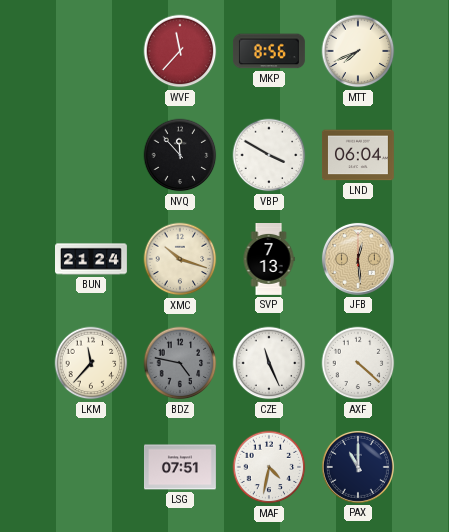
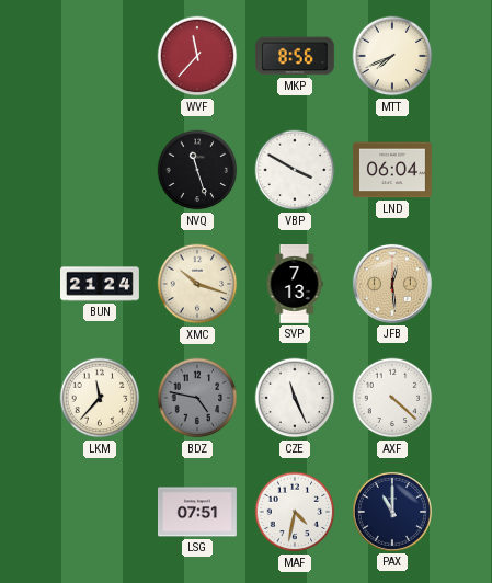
NVQ: 11:53 -> 11:27
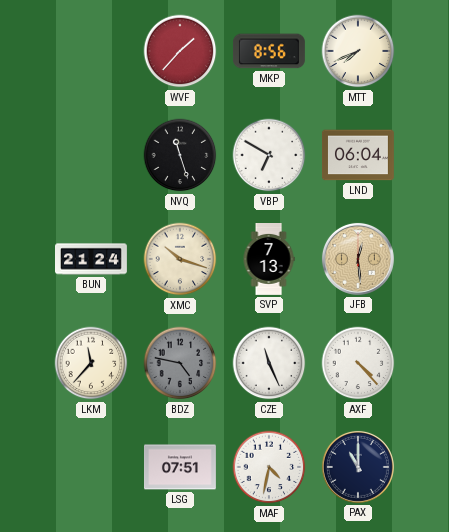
WVF: 11:37 -> 1:37
VBP: 3:50 -> 6:50
AXF: 4:22 -> 4:23
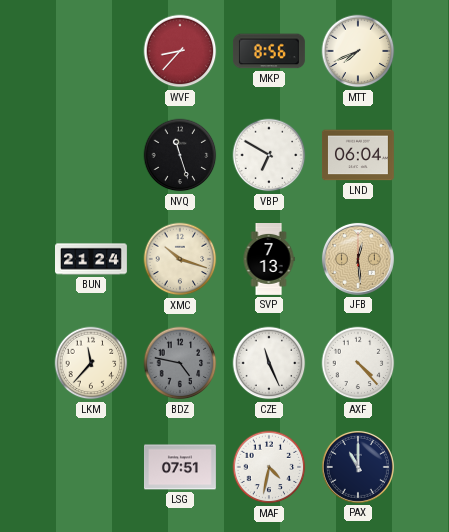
WVF: 1:37 -> 8:37
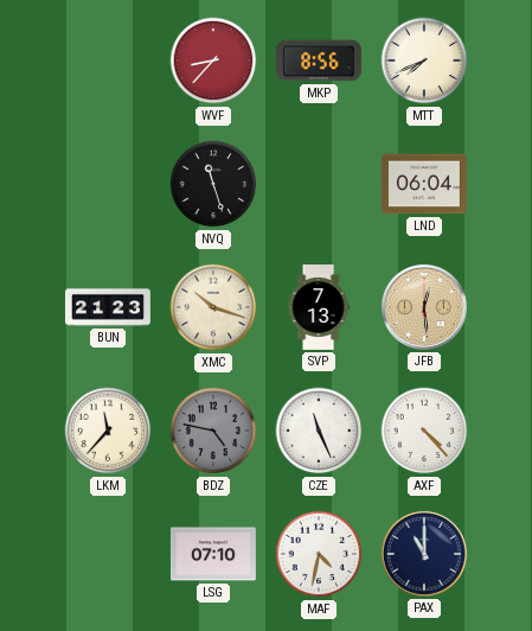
VBP: 6:50 -> none
BUN: 21:24 -> 21:23
LSG: 07:51 -> 07:10
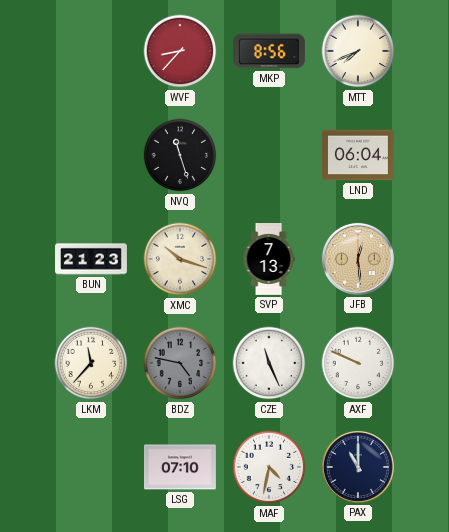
AXF: 4:23 -> 9:49
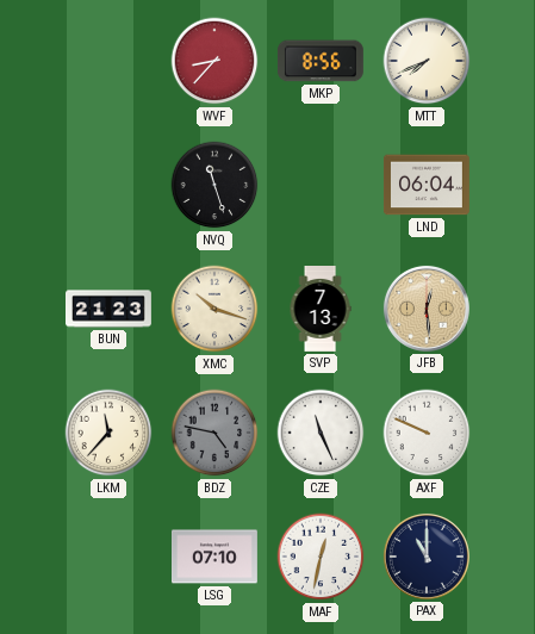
MAF: 4:32 -> 12:32
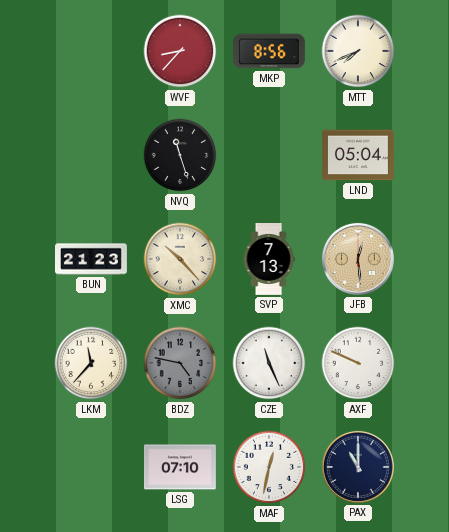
LND: 06:04 -> 05:04
XMC: 10:18 -> 10:23
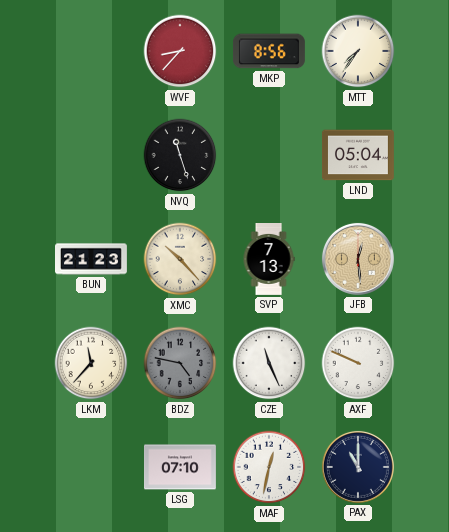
MTT: 7:41 -> 7:36
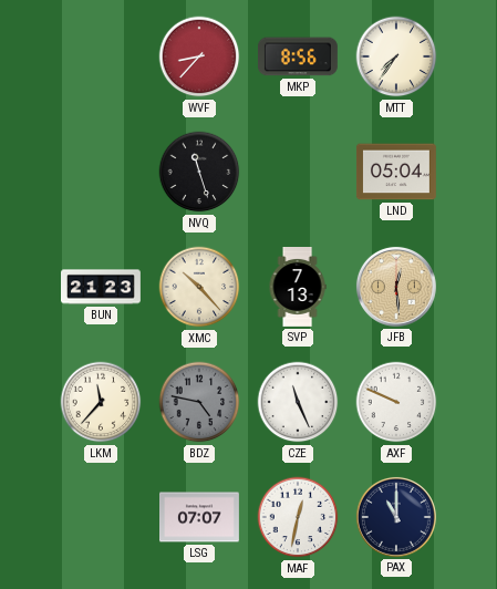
LSG: 07:10 -> 07:07
